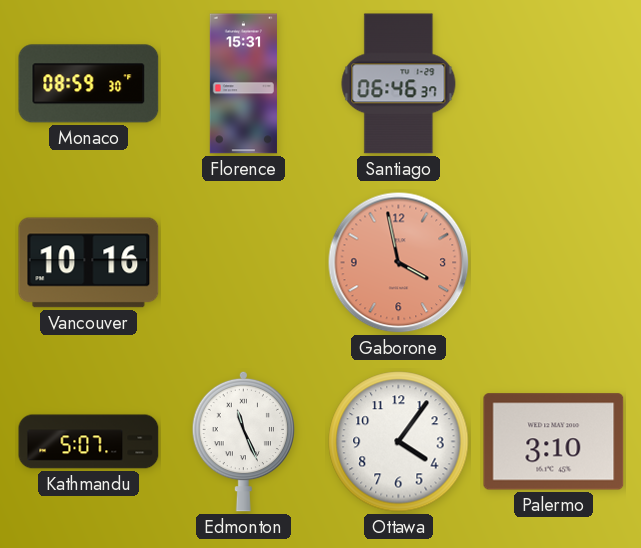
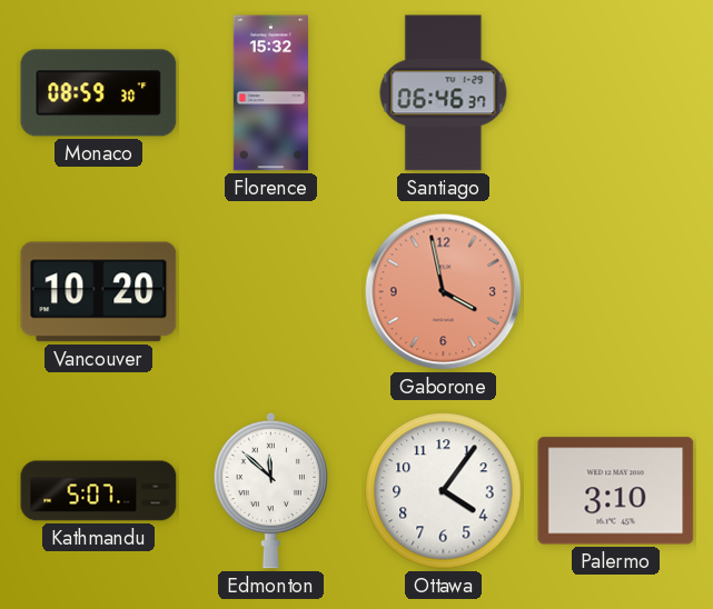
Florence: 15:31 -> 15:32
Vancouver: 10:16 -> 10:20
Edmonton: 11:26 -> 11:52
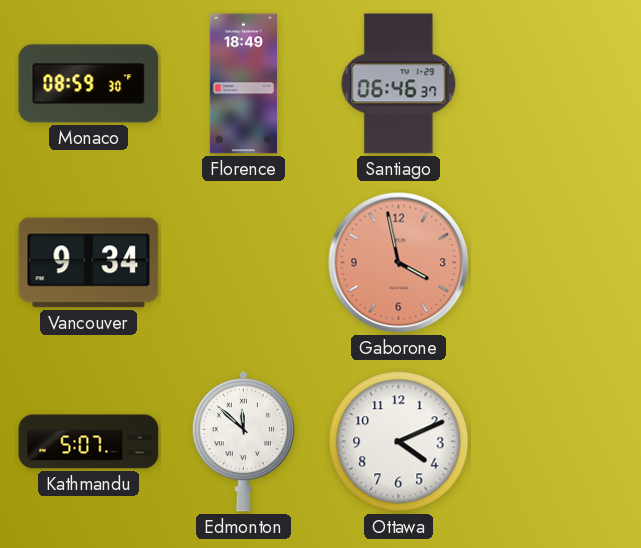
Florence: 15:32 -> 18:49
Vancouver: 10:20 -> 9:34
Ottawa: 4:06 -> 4:11
Palermo: 3:10 -> none
